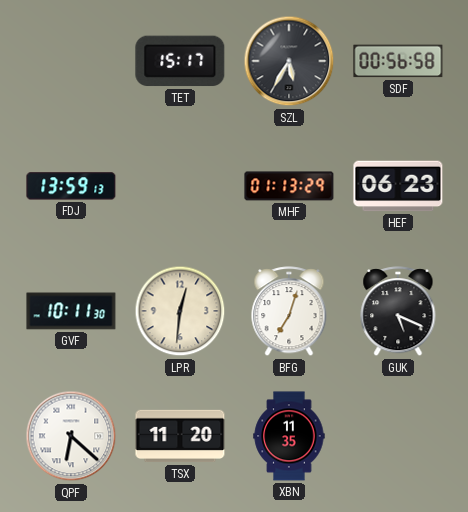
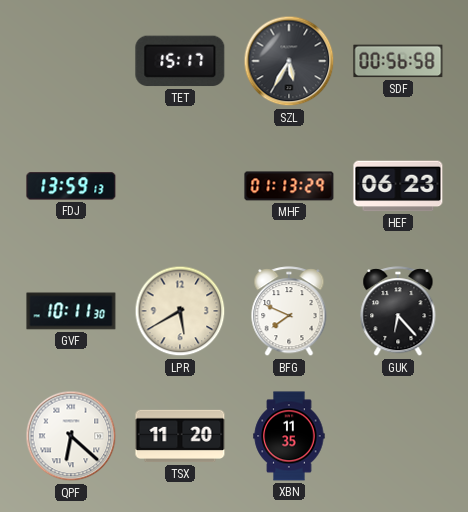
LPR: 12:31 -> 5:40
BFG: 7:03 -> 7:49
GUK: 5:19 -> 6:23
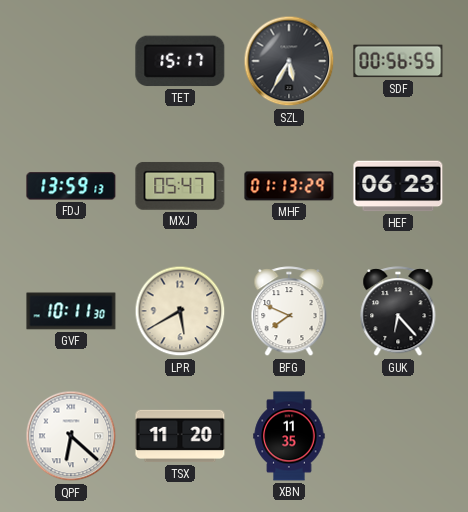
SDF: 00:56:58 -> 00:56:55
MXJ: none -> 05:47
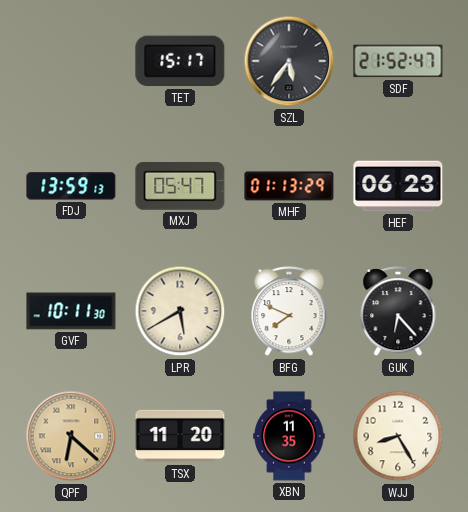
SZL: 5:35 -> 5:36
SDF: 00:56 -> 21:52
QPF dial: white -> champagne
WJJ: none -> 8:25
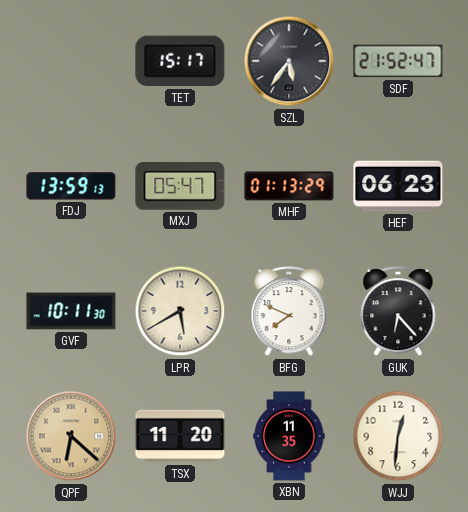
WJJ: 8:25 -> 12:31
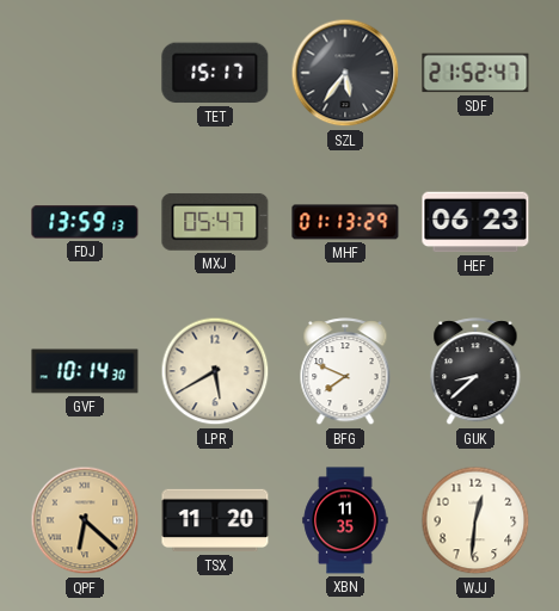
GVF: 10:11 -> 10:14
GUK: 6:23 -> 8:38
